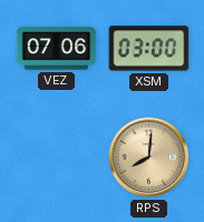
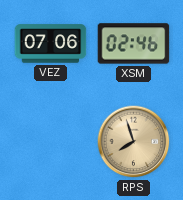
XSM: 03:00 -> 02:46
RPS: 8:01 -> 7:57
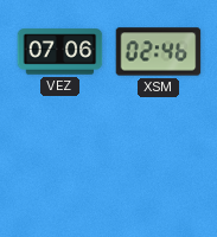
RPS: 7:57 -> none
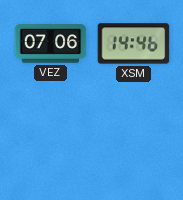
XSM: 02:46 -> 14:46
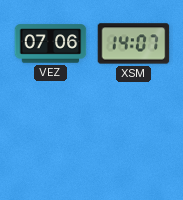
XSM: 14:46 -> 14:07
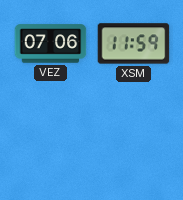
XSM: 14:07 -> 11:59
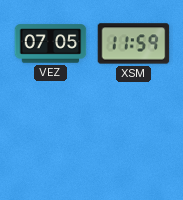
VEZ: 07:06 -> 07:05
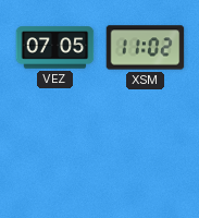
XSM: 11:59 -> 11:02
